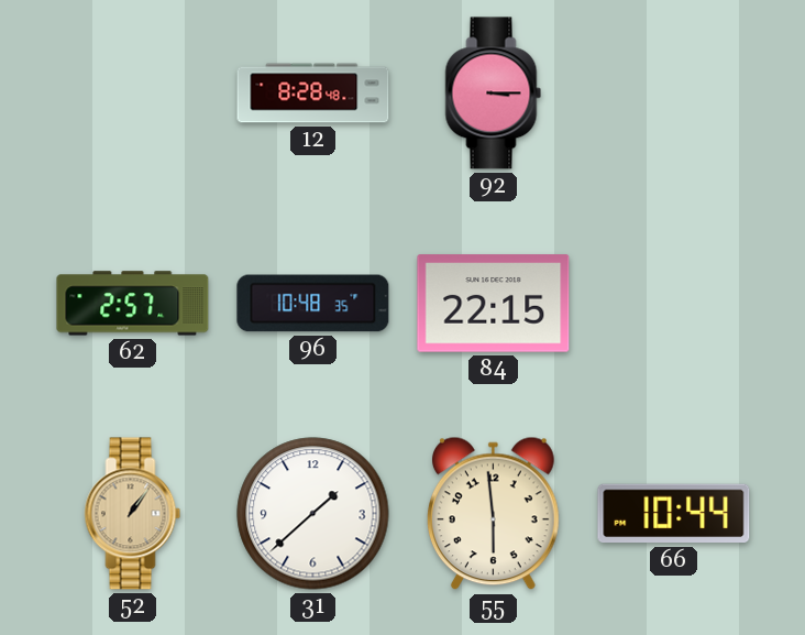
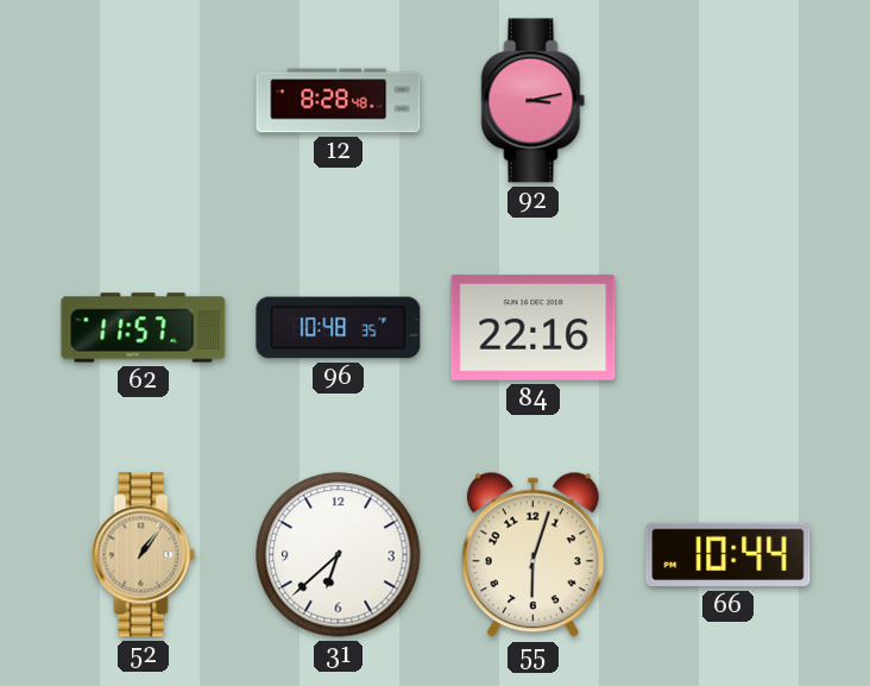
92: 3:15 -> 3:13
62: 2:57 -> 11:57
84: 22:15 -> 22:16
31: 1:38 -> 6:38
55: 5:59 -> 6:03
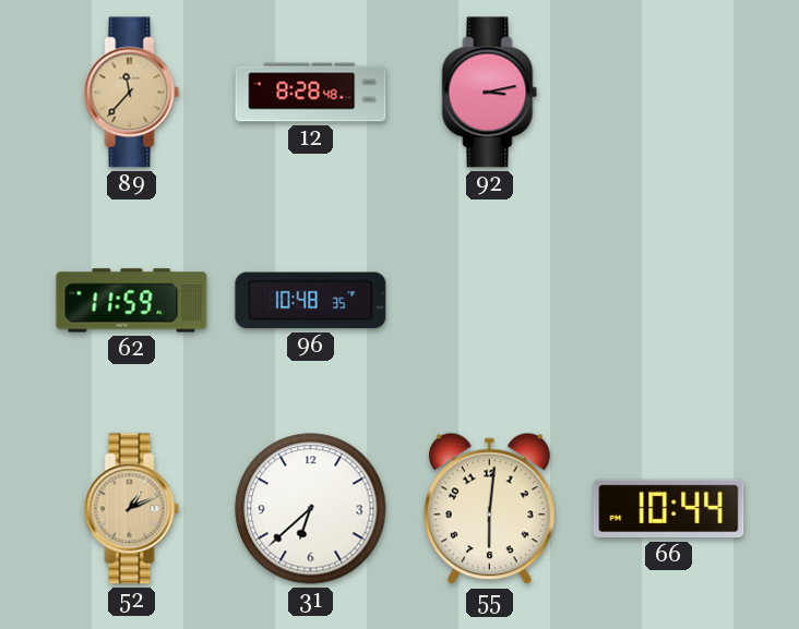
89: none -> 11:37
62: 11:57 -> 11:59
84: 22:16 -> none
52: 1:06 -> 1:11
55: 6:03 -> 6:01
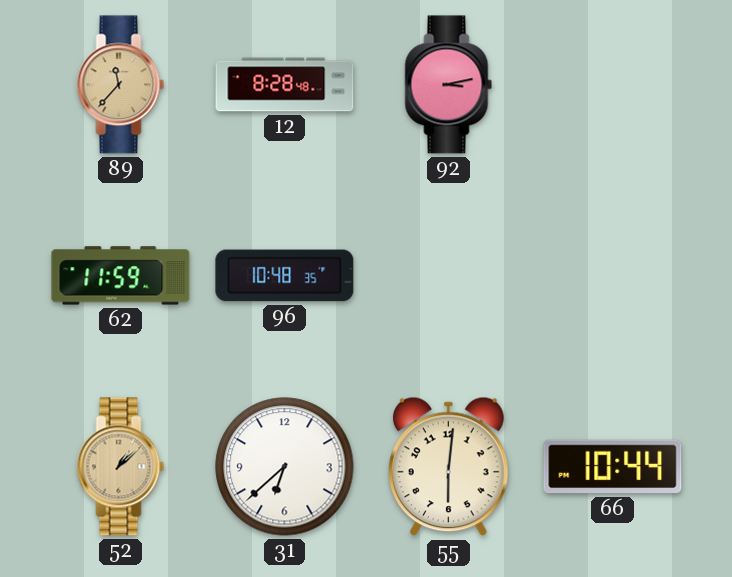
52: 1:11 -> 1:08
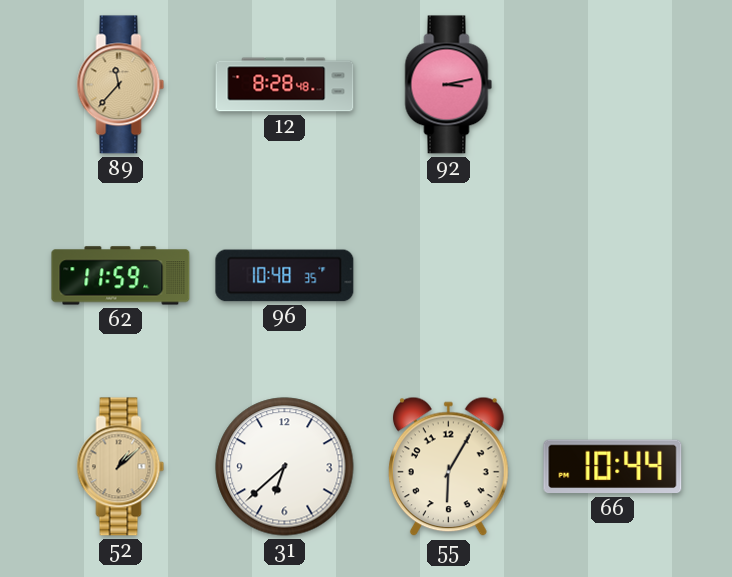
55: 6:01 -> 6:05
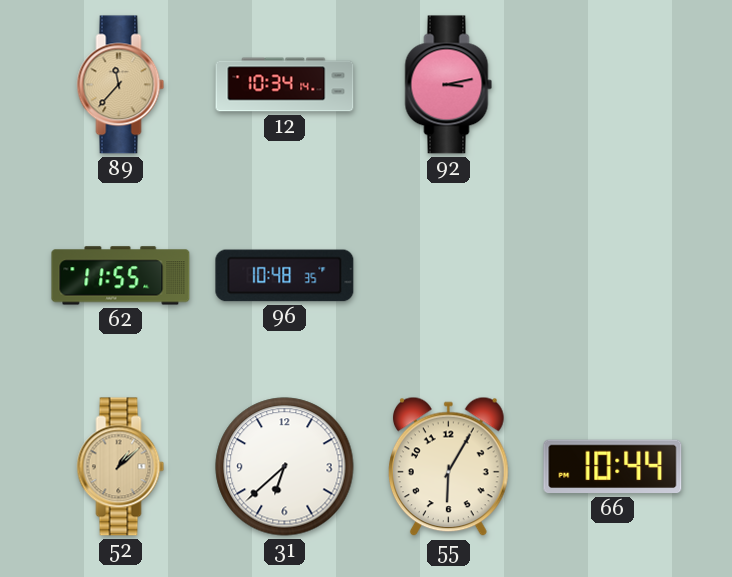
12: 8:28 -> 10:34
62: 11:59 -> 11:55
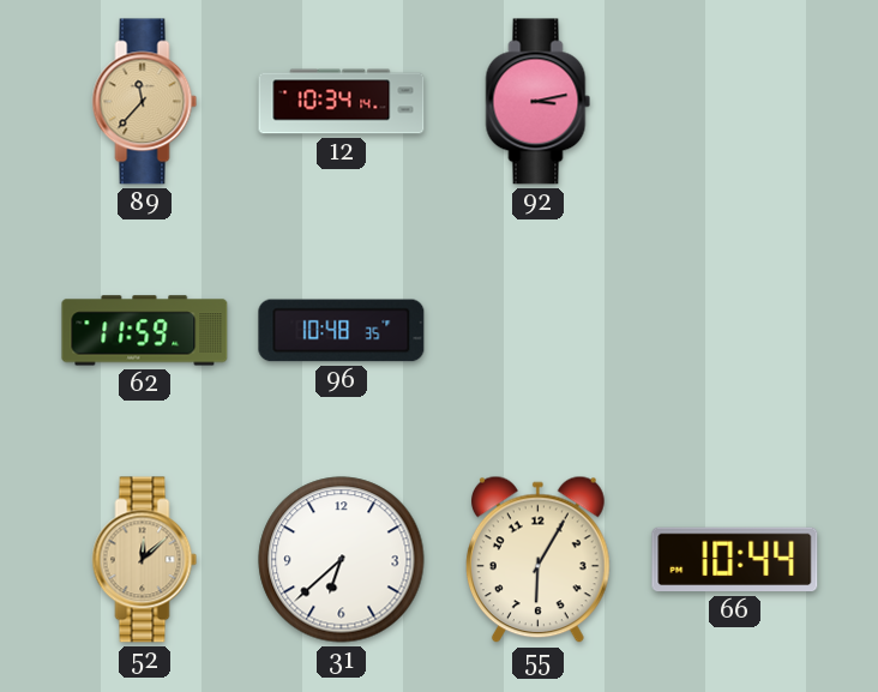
62: 11:55 -> 11:59
52: 1:08 -> 12:08
